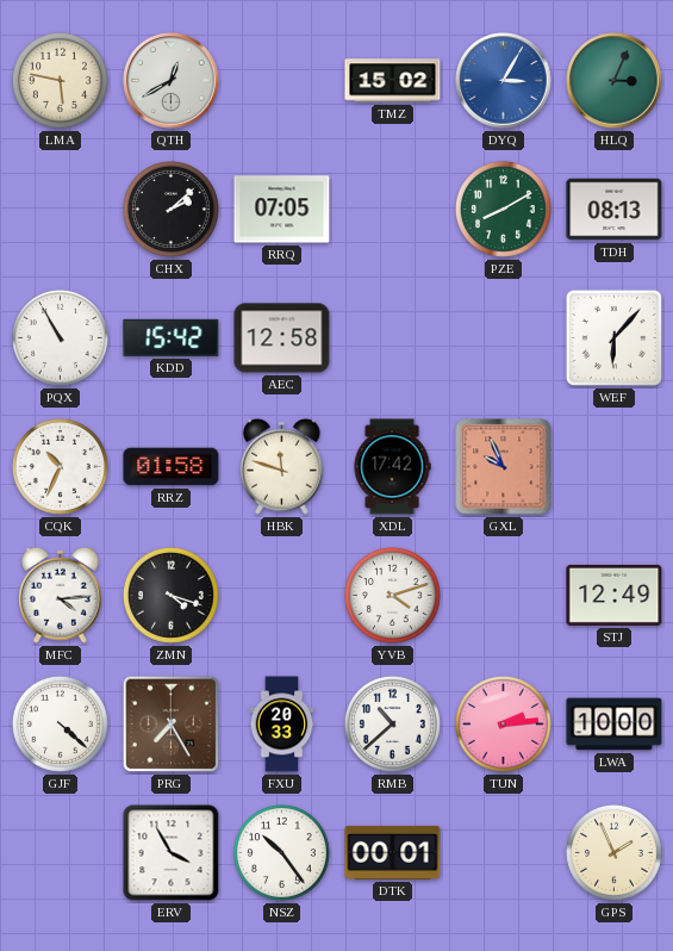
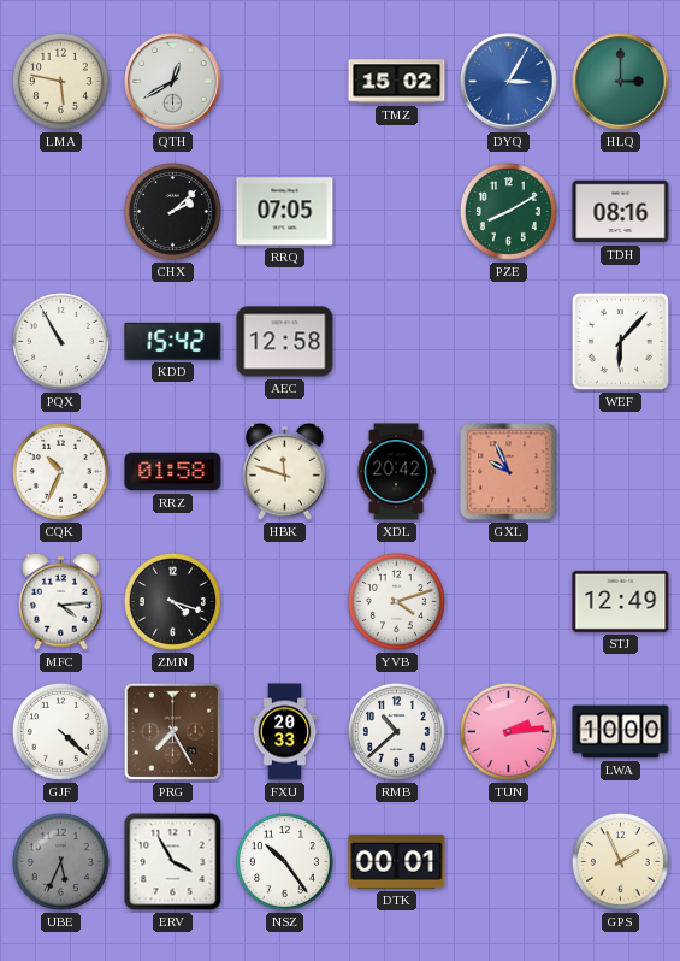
HLQ: 3:04 -> 3:00
TDH: 08:13 -> 08:16
XDL: 17:42 -> 20:42
UBE: none -> 5:34
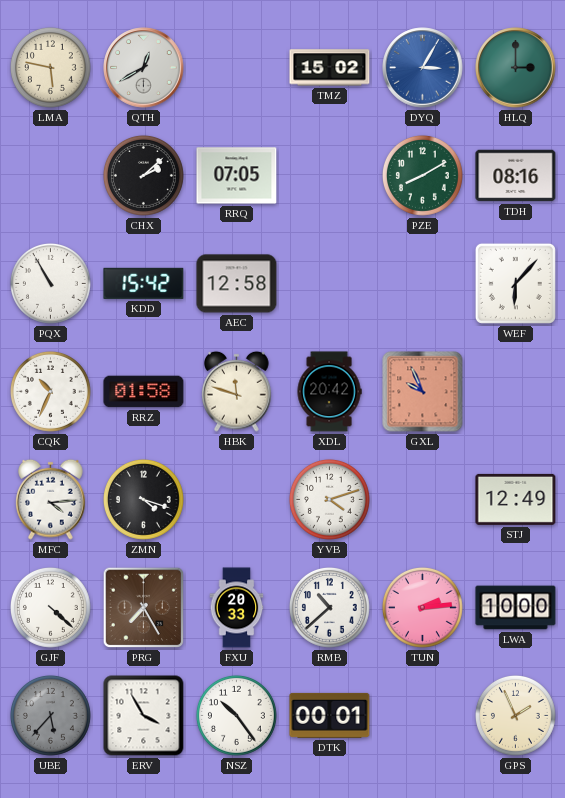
UBE: 5:34 -> 5:37
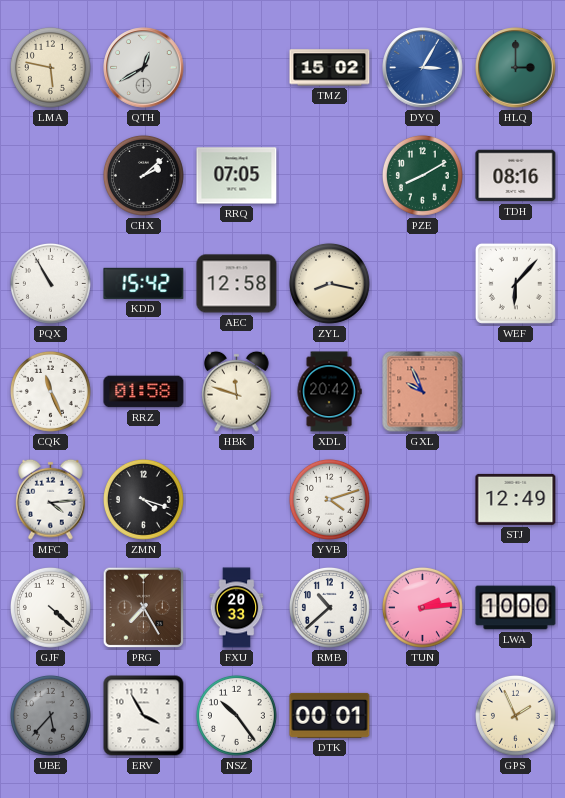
ZYL: none -> 8:17
CQK: 10:34 -> 11:26
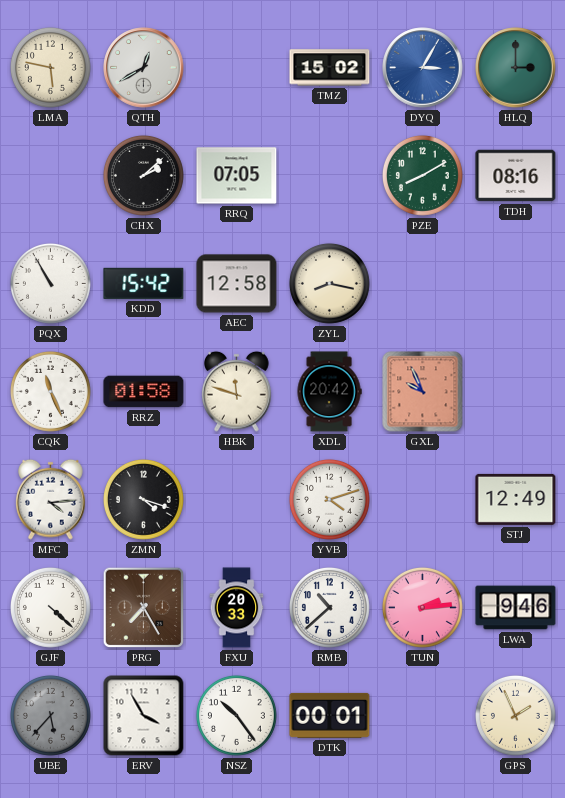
WEF: 6:07 -> none
LWA: 10:00 -> 9:46
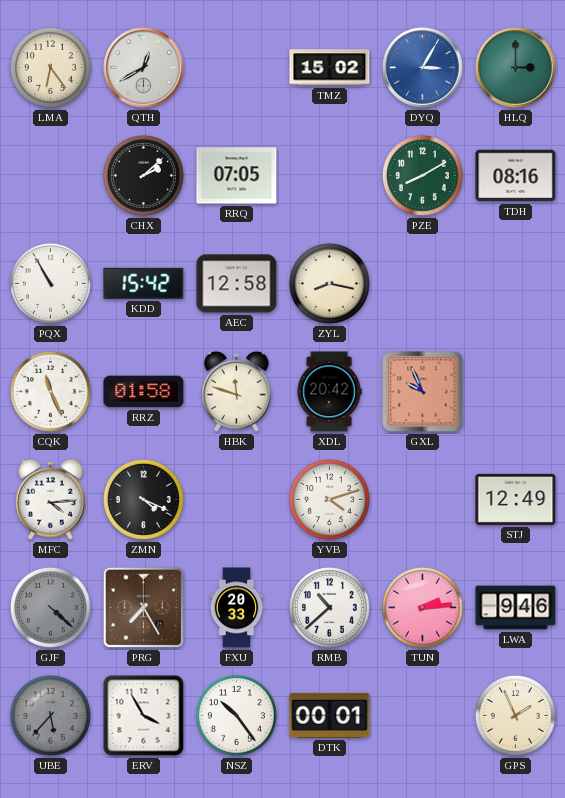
LMA: 5:47 -> 6:24
ZMN: 4:18 -> 4:19
GJF dial: white -> grey
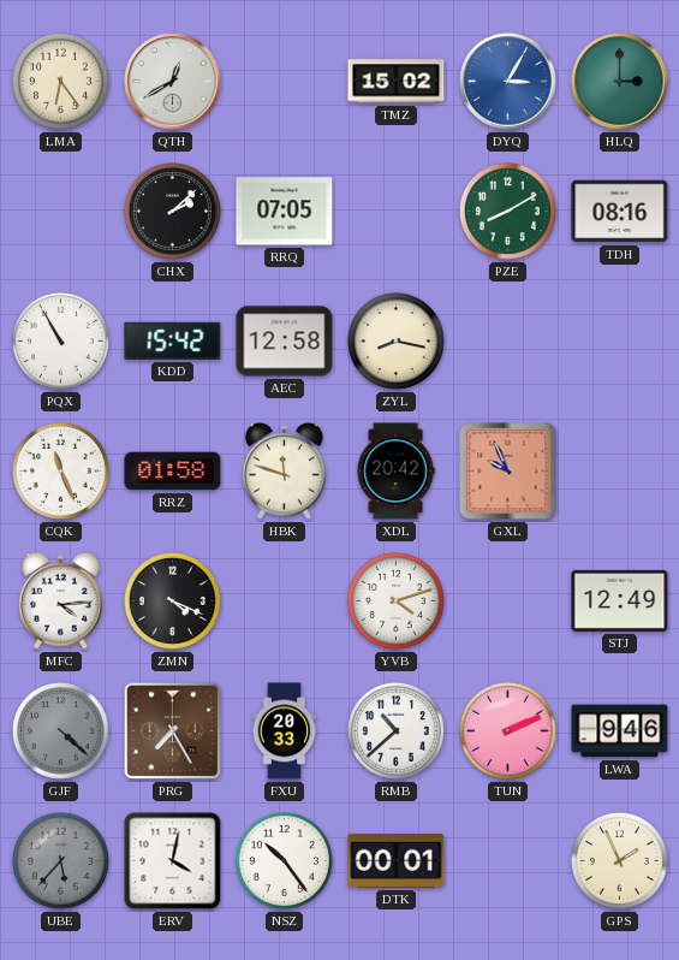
TUN: 2:14 -> 2:11
ERV: 3:55 -> 4:02
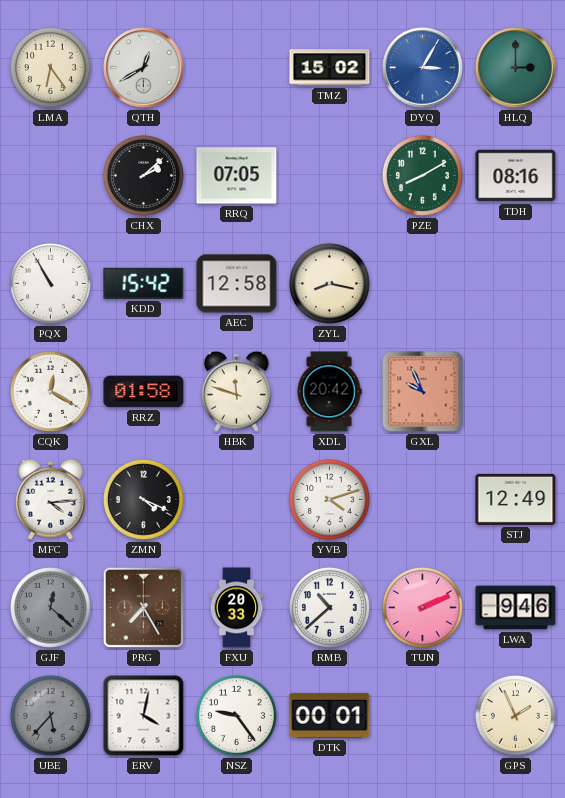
CQK: 11:26 -> 12:20
GJF: 4:22 -> 12:22
NSZ: 10:24 -> 9:24
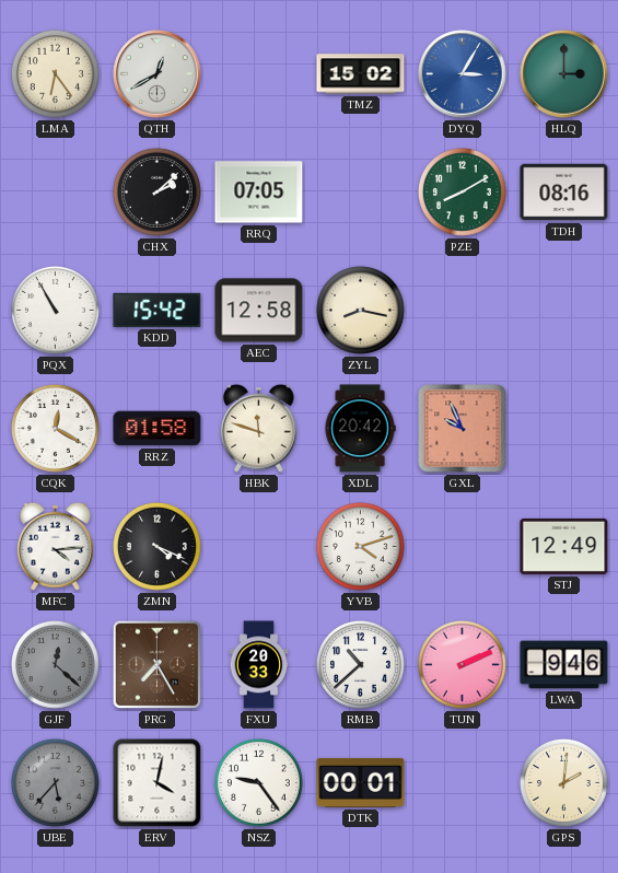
GPS: 1:56 -> 2:01
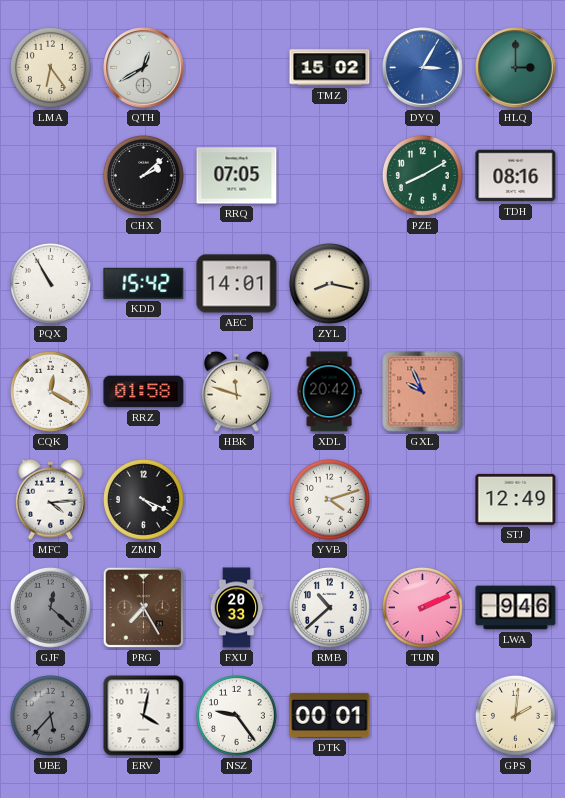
AEC: 12:58 -> 14:01
